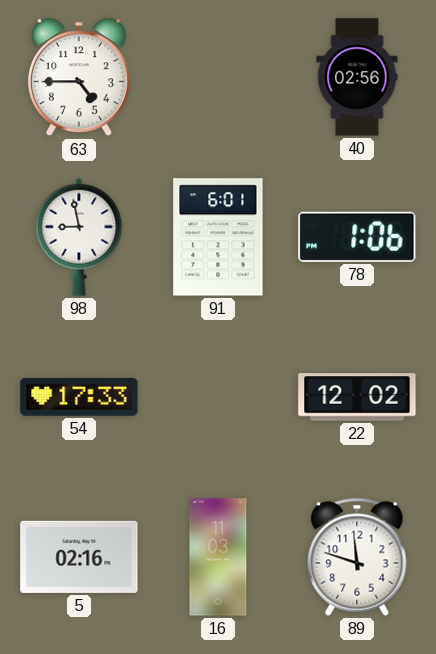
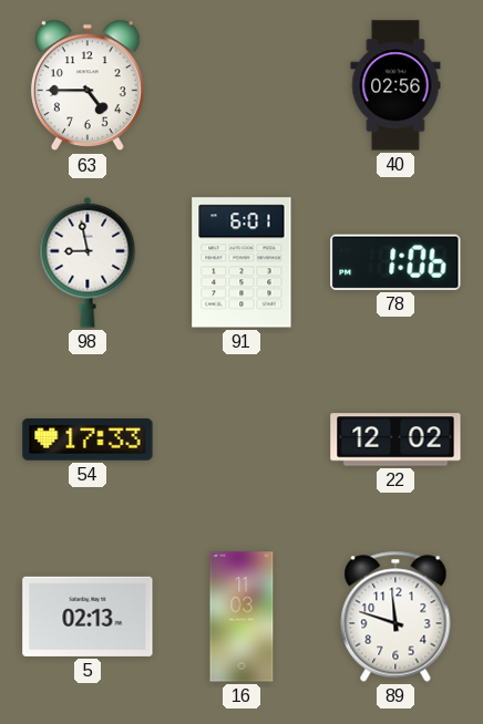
5: 02:16 -> 02:13
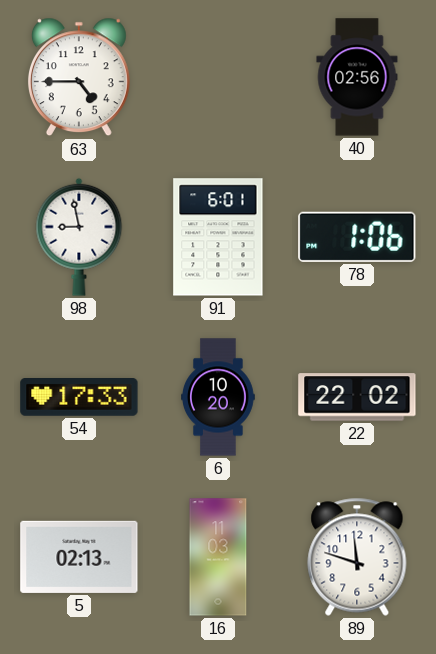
6: none -> 10:20
22: 12:02 -> 22:02
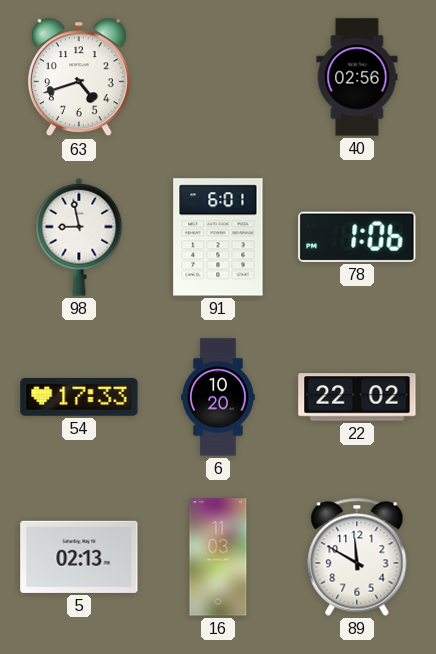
63: 4:45 -> 4:42
89: 11:48 -> 11:50
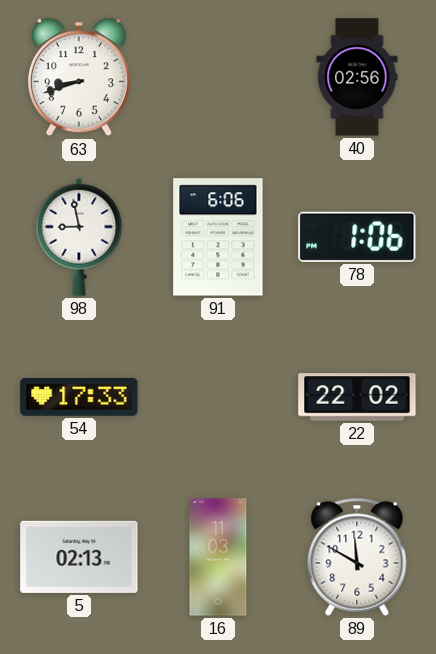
63: 4:42 -> 8:42
91: 6:01 -> 6:06
6: 10:20 -> none
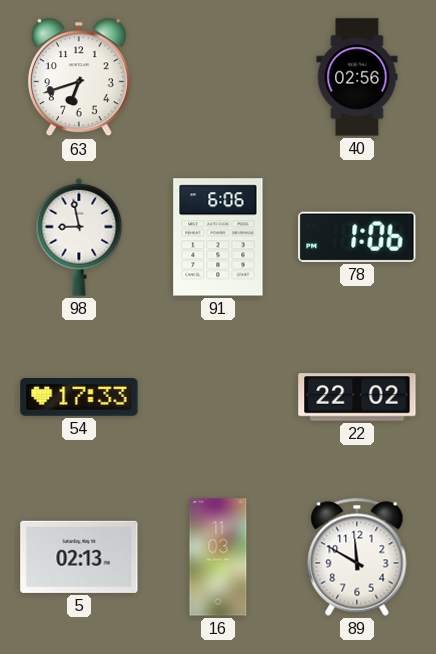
63: 8:42 -> 6:42
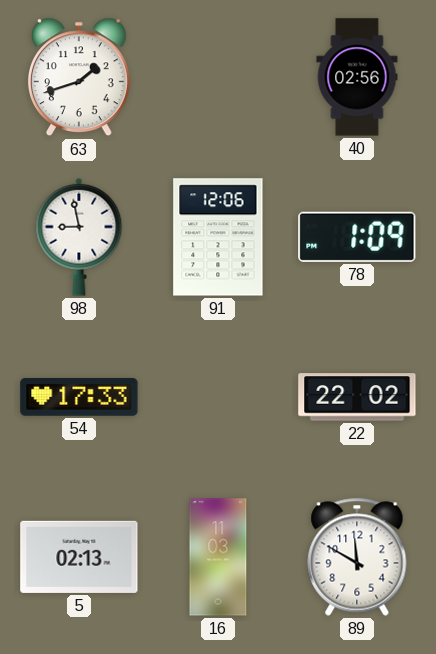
63: 6:42 -> 1:42
91: 6:06 -> 12:06
78: 1:06 -> 1:09
